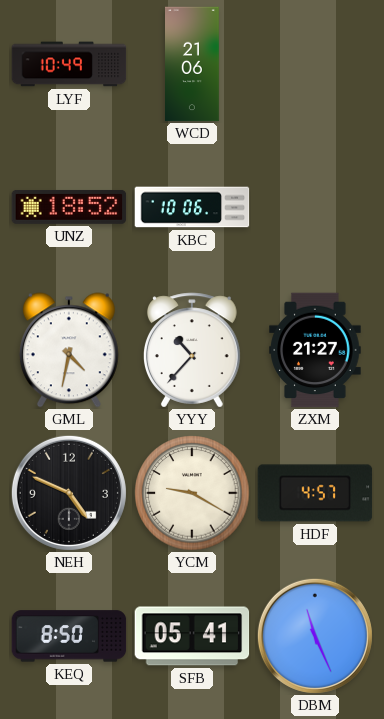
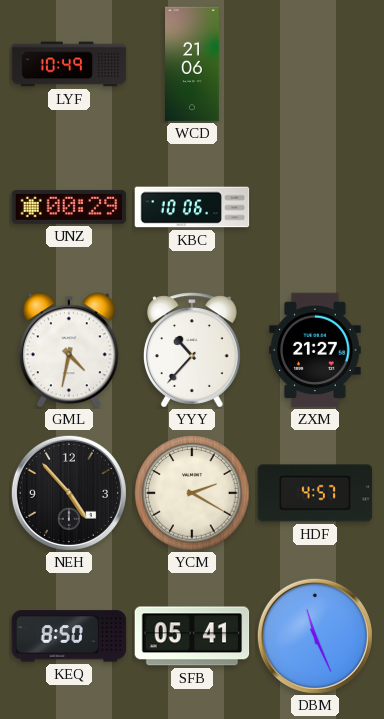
UNZ: 18:52 -> 00:29
NEH: 4:49 -> 4:53
YCM: 9:20 -> 2:20
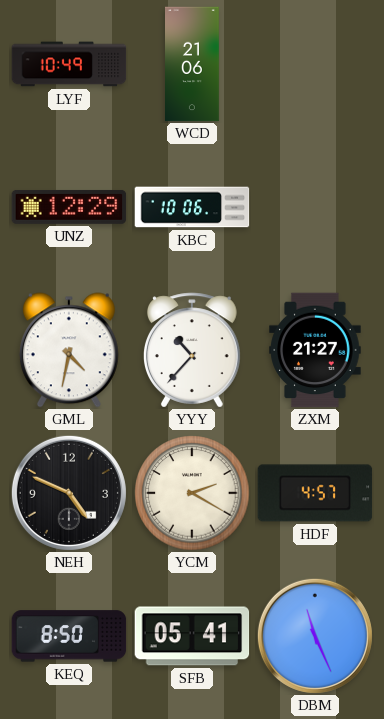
UNZ: 00:29 -> 12:29
NEH: 4:53 -> 4:49
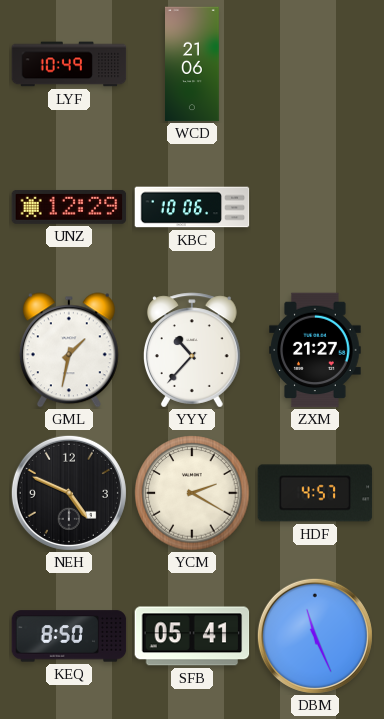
GML: 4:32 -> 1:32
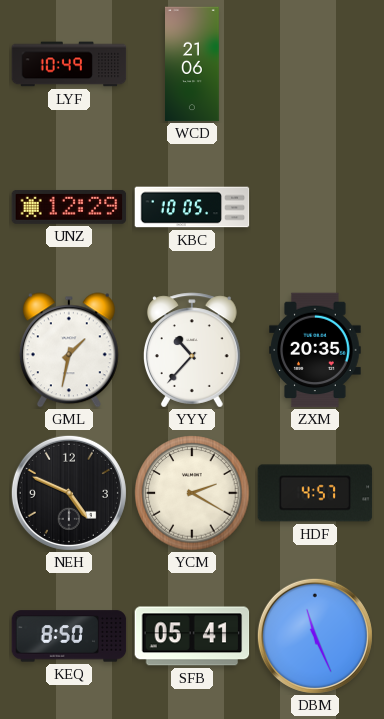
KBC: 10:06 -> 10:05
ZXM: 21:27 -> 20:35
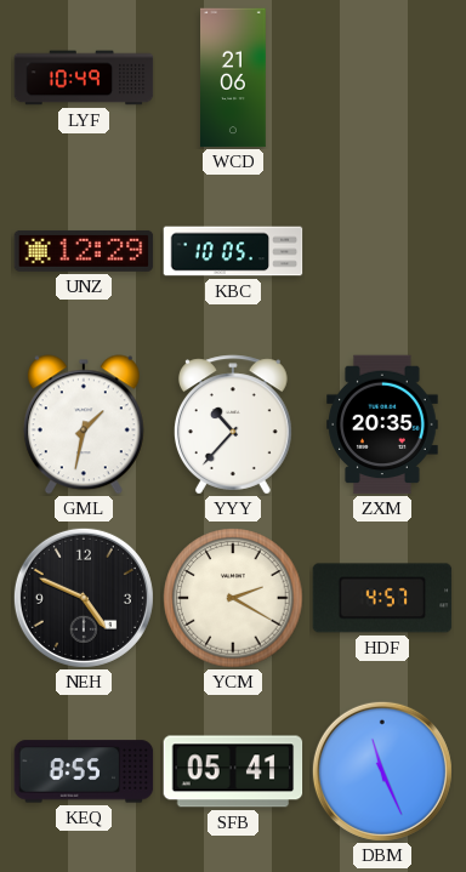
KEQ: 8:50 -> 8:55
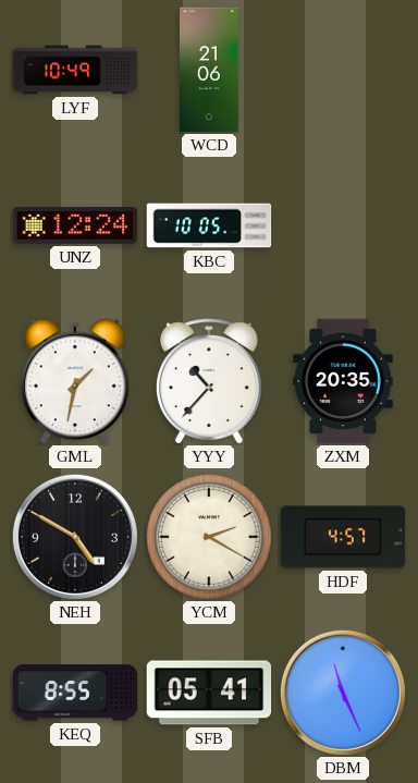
UNZ: 12:29 -> 12:24
NEH: 4:49 -> 4:50
